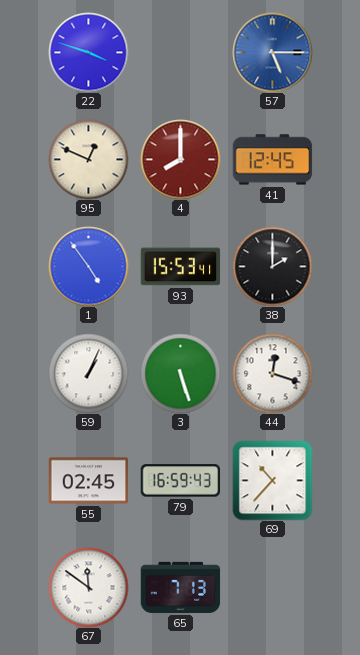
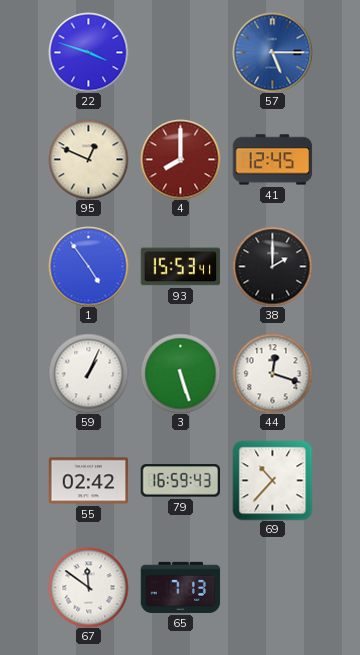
55: 02:45 -> 02:42
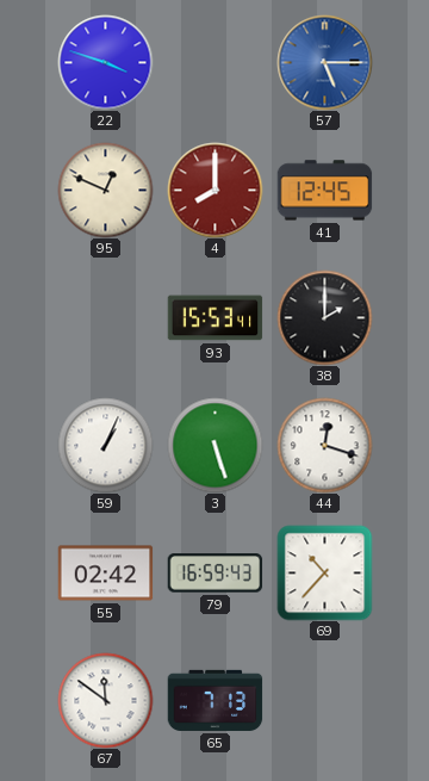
1: 4:54 -> none
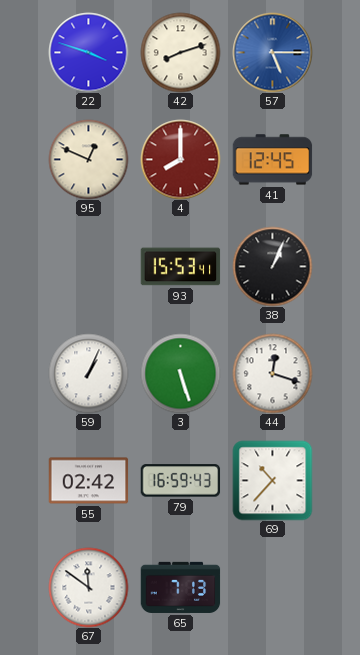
42: none -> 8:12
38: 2:00 -> 1:04
